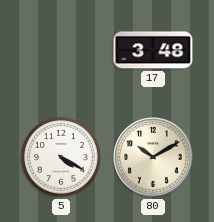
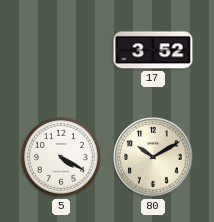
17: 3:48 -> 3:52
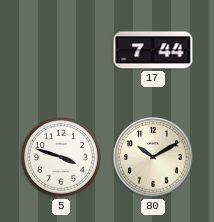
17: 3:52 -> 7:44
5: 4:20 -> 3:48
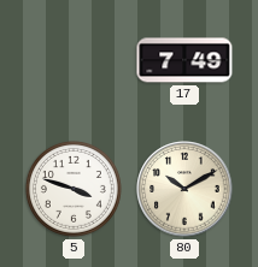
17: 7:44 -> 7:49
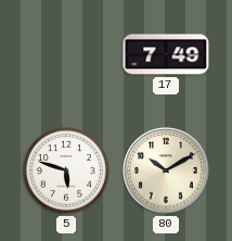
5: 3:48 -> 5:48
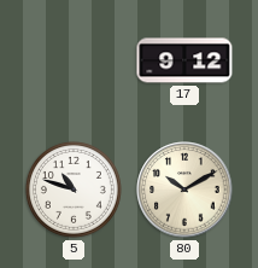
17: 7:49 -> 9:12
5: 5:48 -> 10:48
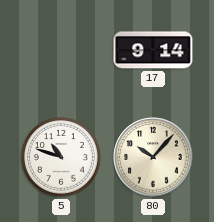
17: 9:12 -> 9:14
80: 10:10 -> 10:07
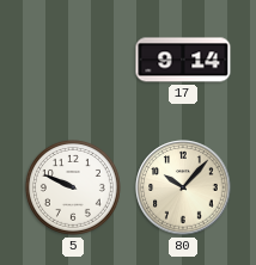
5: 10:48 -> 9:49
